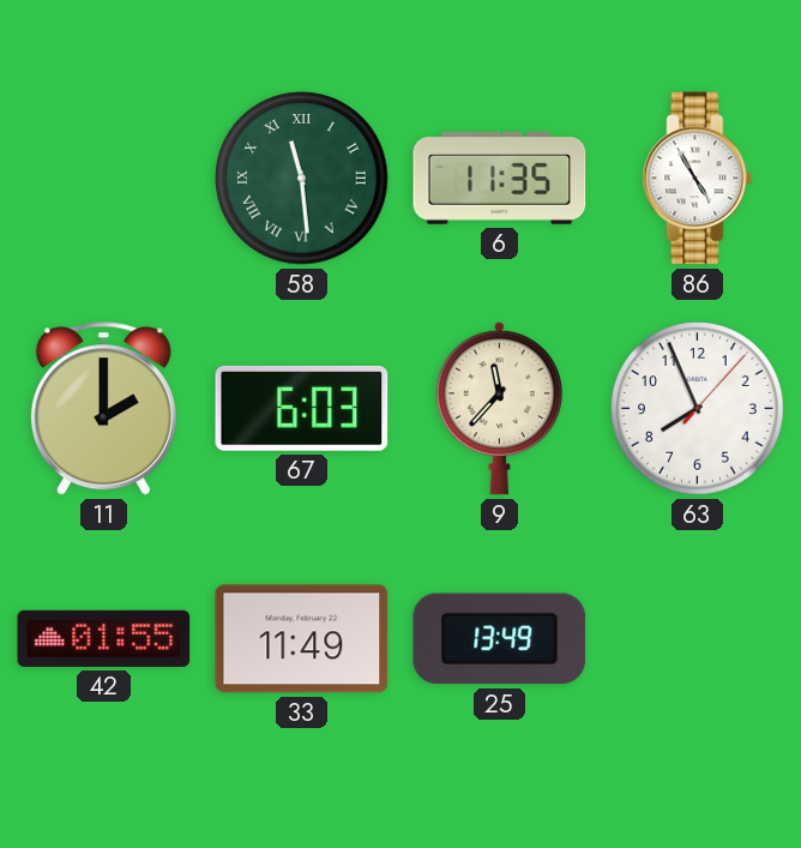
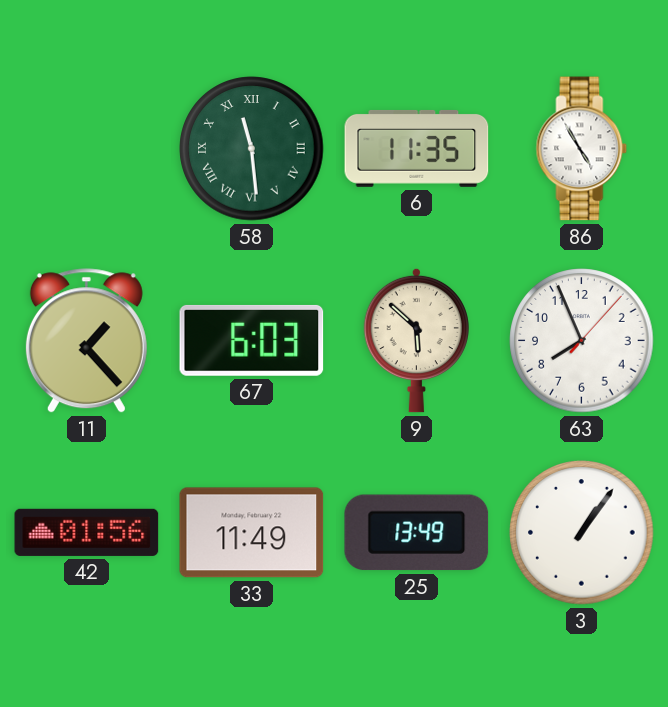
11: 2:00 -> 1:23
9: 11:37 -> 5:52
42: 01:55 -> 01:56
3: none -> 1:06
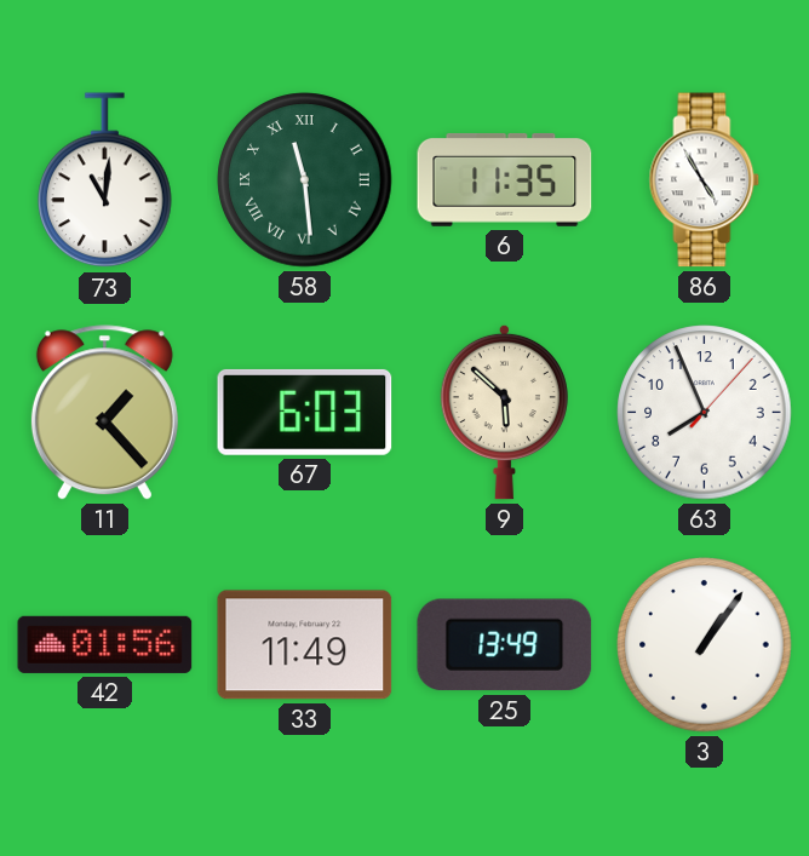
73: none -> 11:01
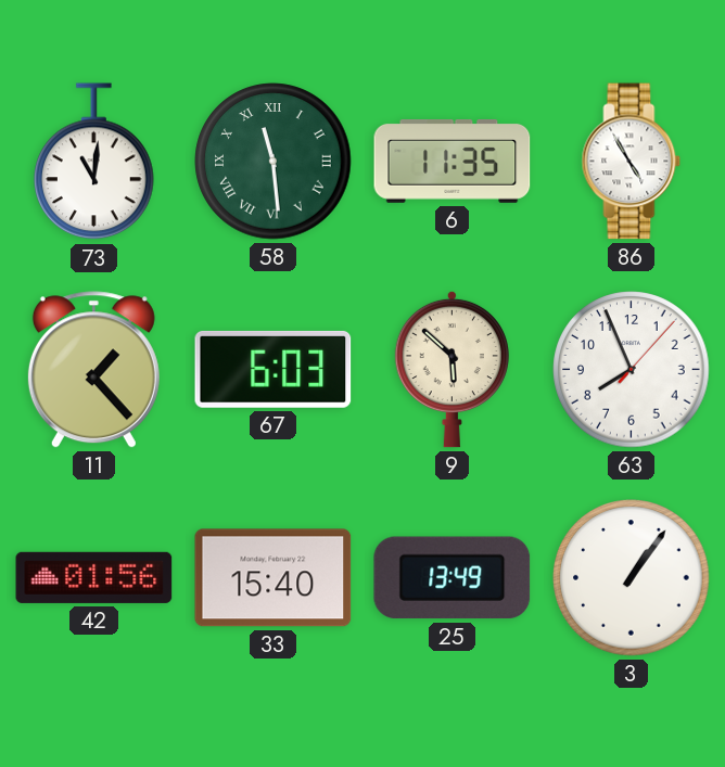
33: 11:49 -> 15:40
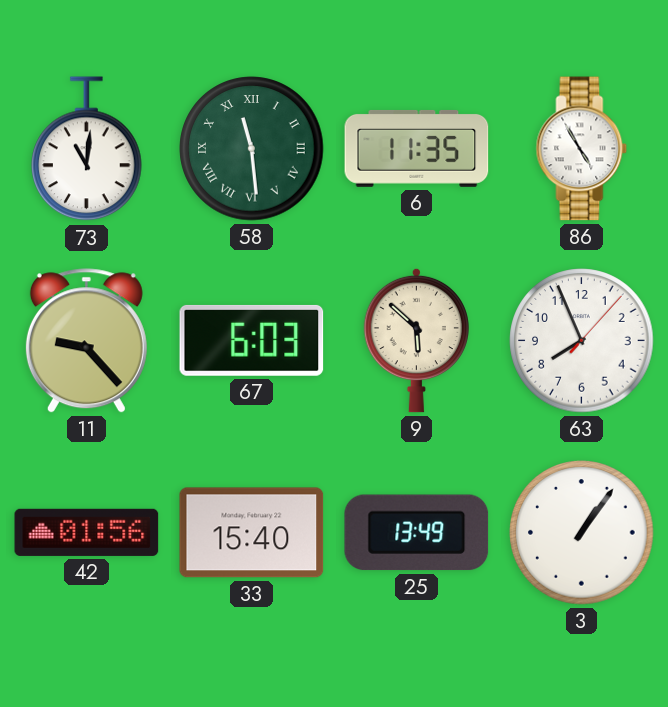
11: 1:23 -> 9:23
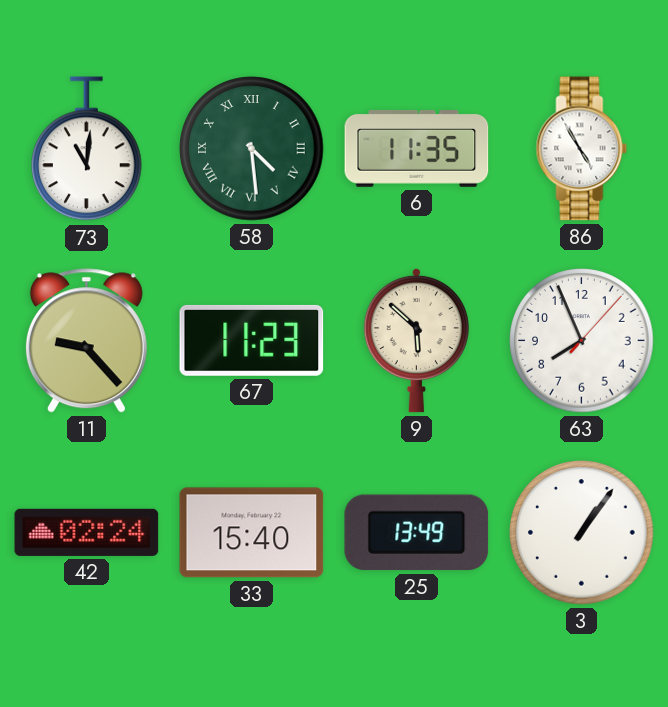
58: 11:29 -> 4:29
67: 6:03 -> 11:23
42: 01:56 -> 02:24
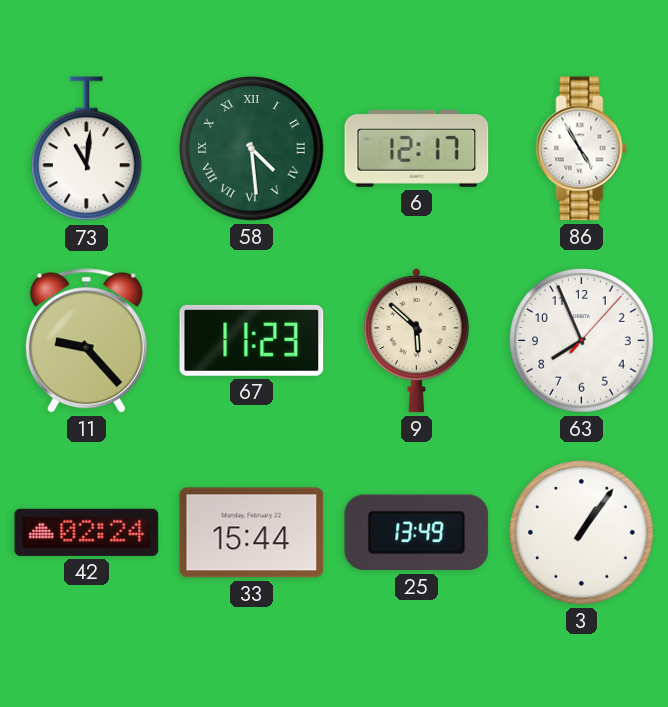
6: 11:35 -> 12:17
33: 15:40 -> 15:44
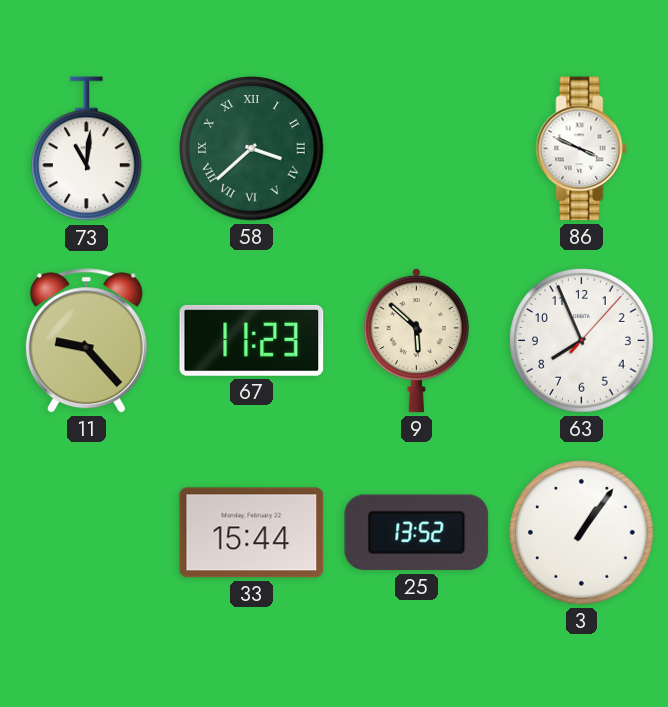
58: 4:29 -> 3:38
6: 12:17 -> none
86: 4:55 -> 3:49
42: 02:24 -> none
25: 13:49 -> 13:52
